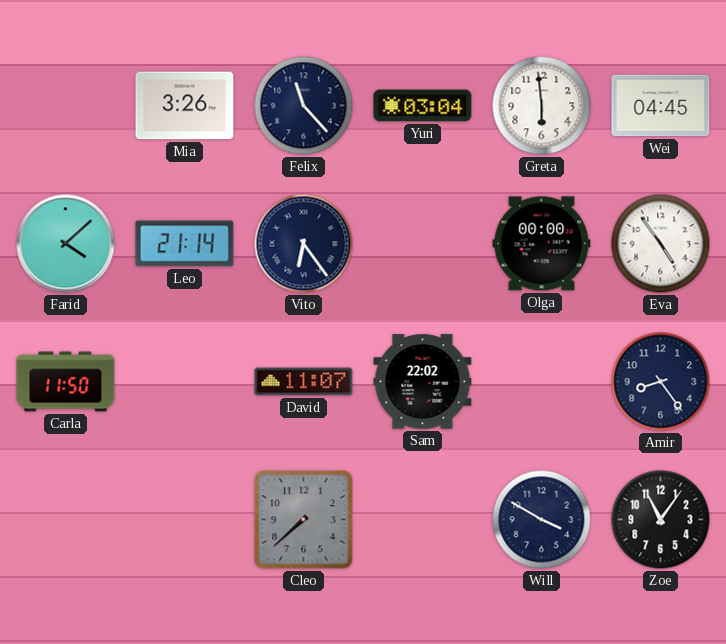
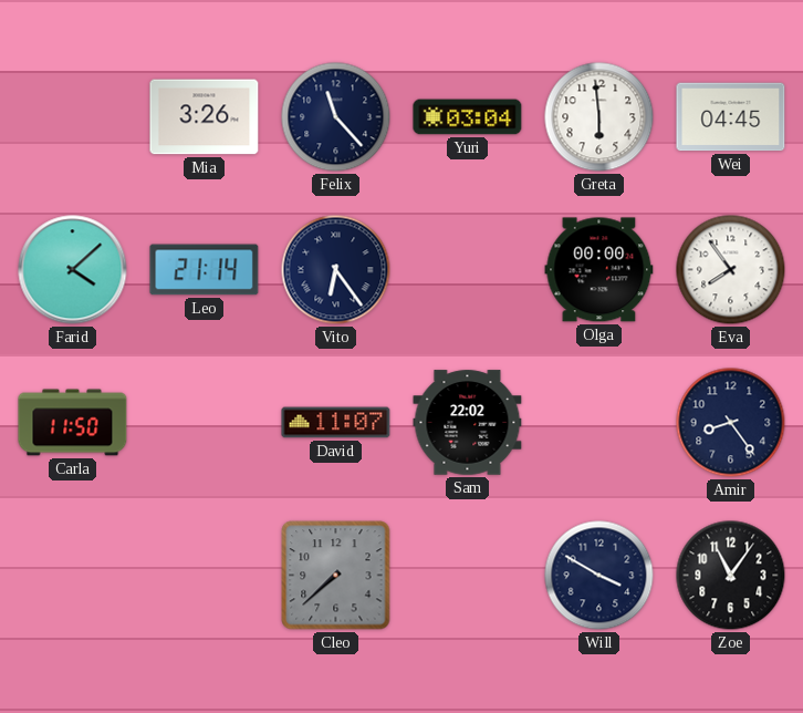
Eva: 4:54 -> 7:54
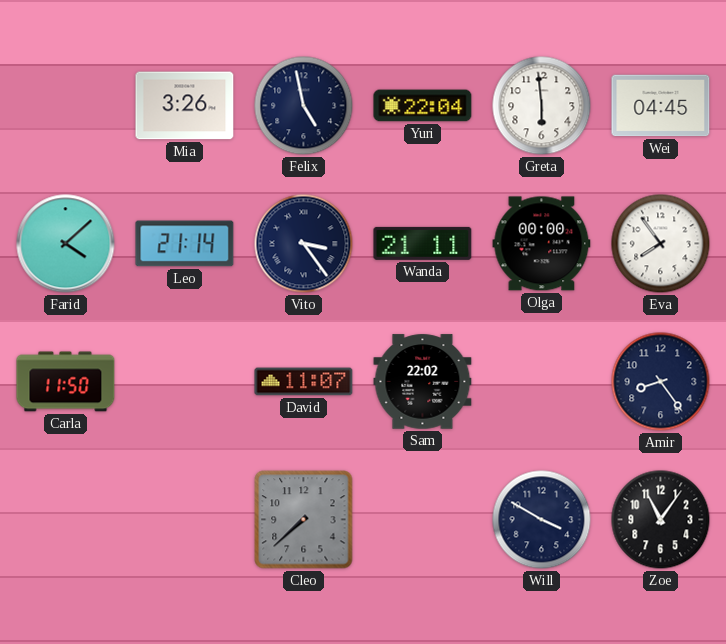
Felix: 11:23 -> 4:58
Yuri: 03:04 -> 22:04
Vito: 6:24 -> 3:24
Wanda: none -> 21:11
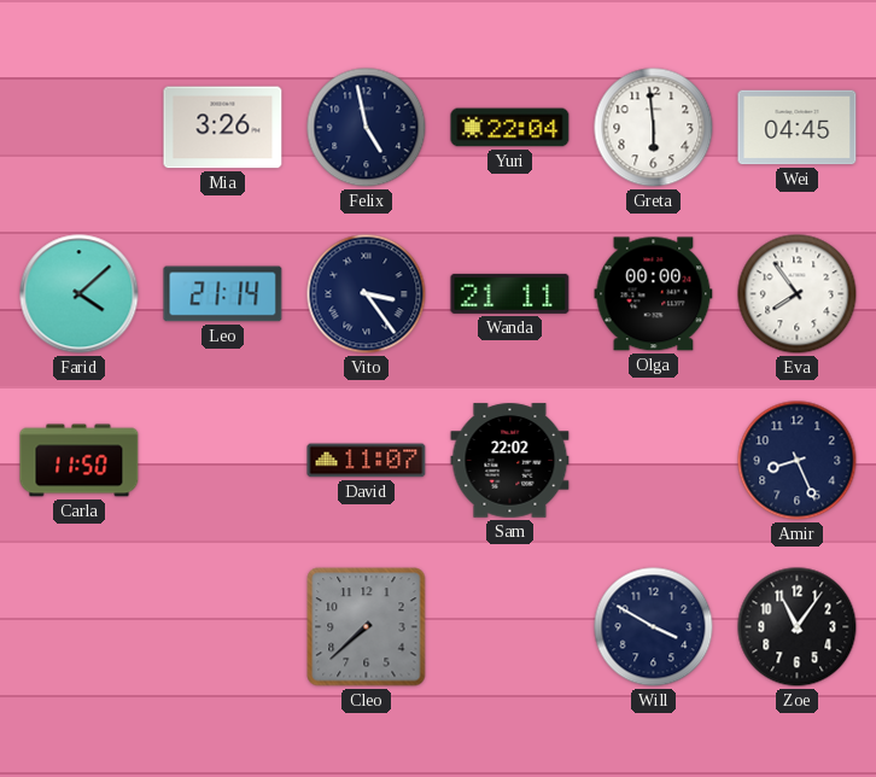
Amir: 8:24 -> 8:26
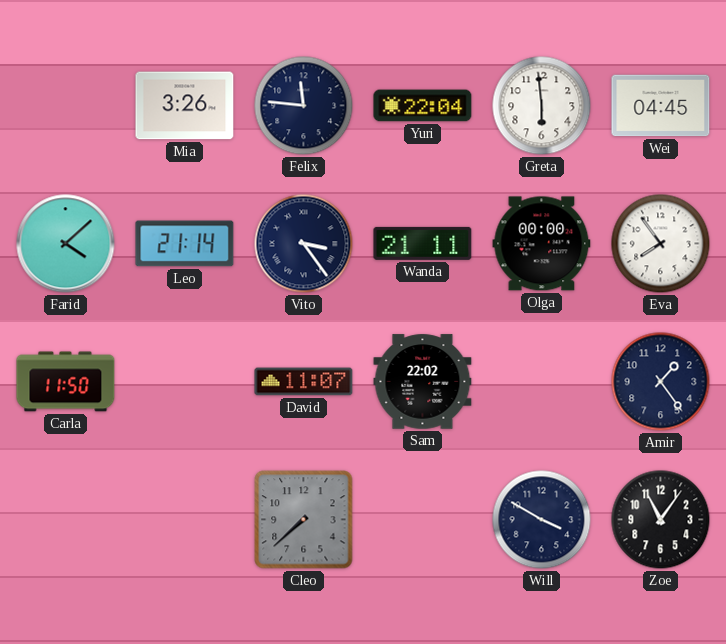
Felix: 4:58 -> 11:46
Amir: 8:26 -> 1:24
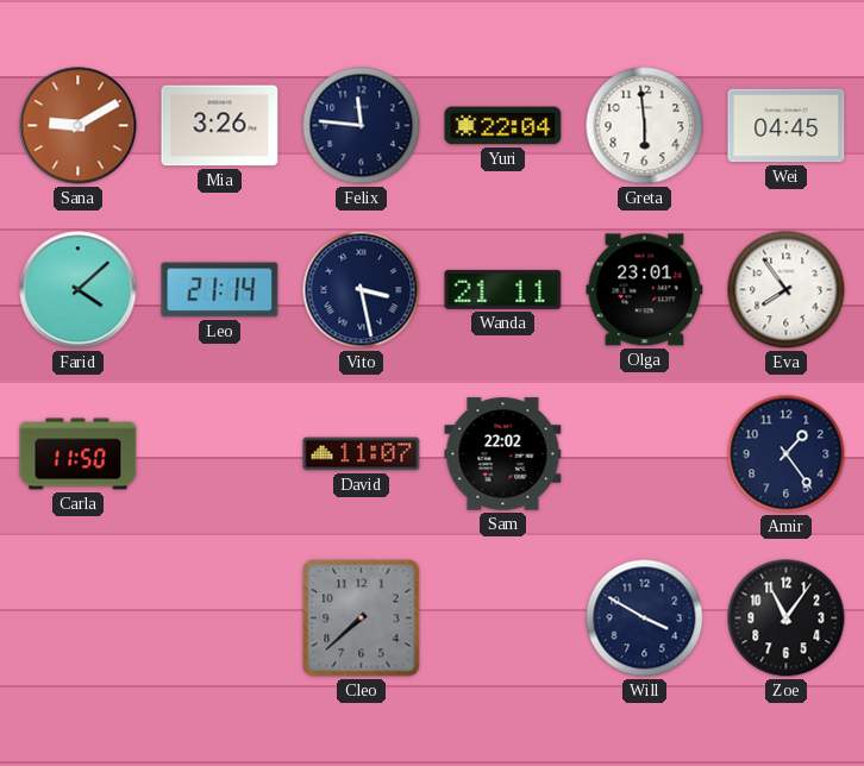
Sana: none -> 9:10
Vito: 3:24 -> 3:28
Olga: 00:00 -> 23:01
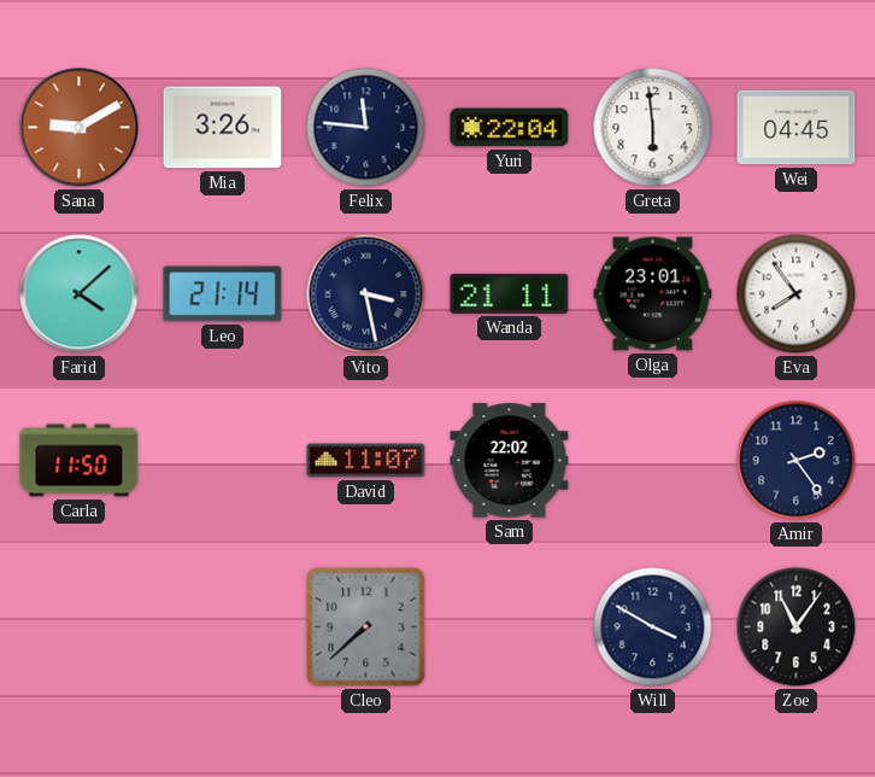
Amir: 1:24 -> 2:24
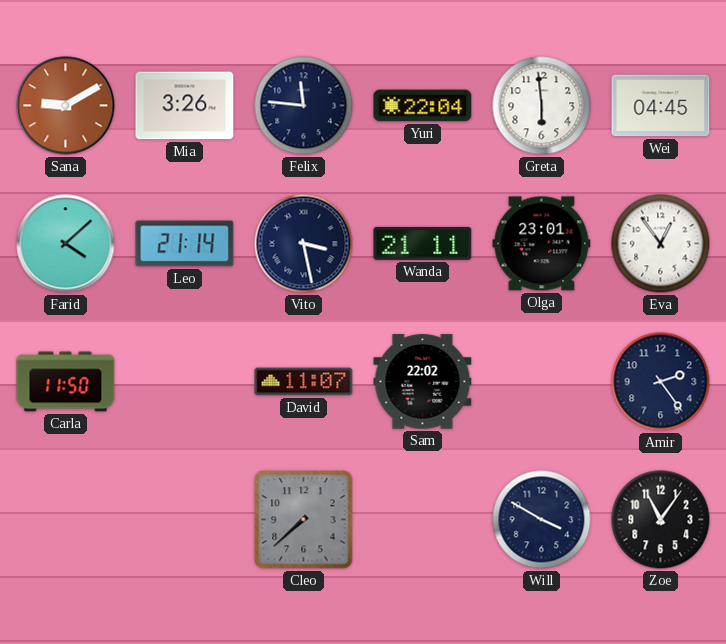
Eva: 7:54 -> 12:54
